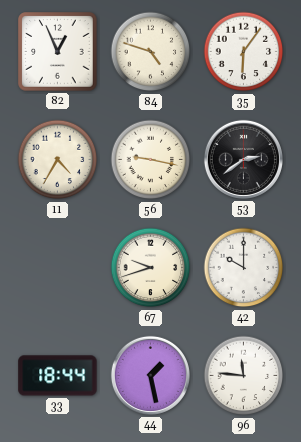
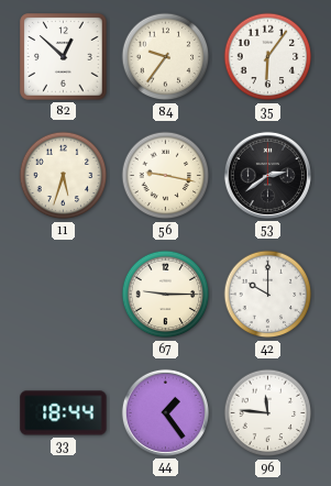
82: 12:56 -> 12:52
84: 4:48 -> 9:36
11: 4:35 -> 5:33
67: 9:42 -> 9:15
44: 1:28 -> 1:24
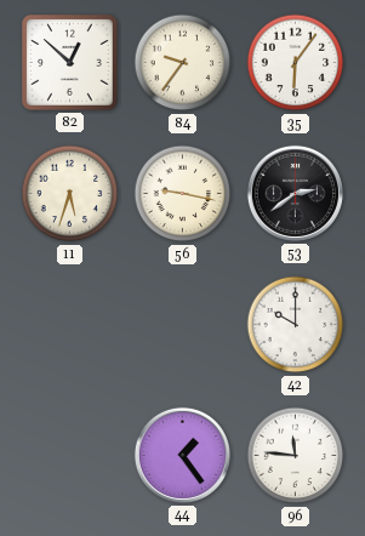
67: 9:15 -> none
33: 18:44 -> none
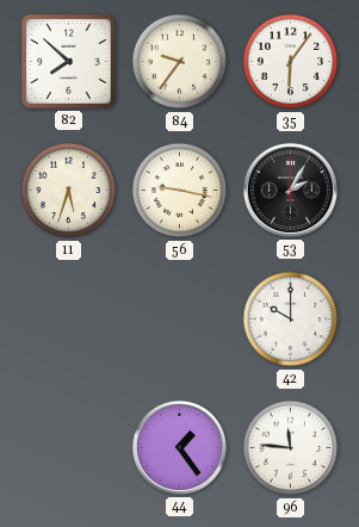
82: 12:52 -> 7:52
53: 2:39 -> 2:05
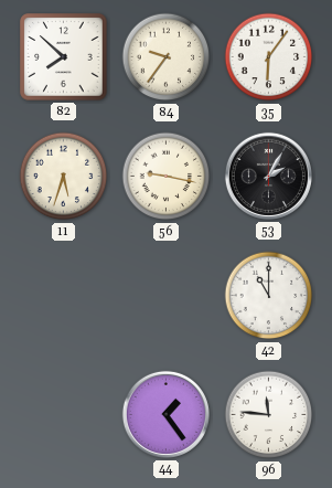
42: 10:00 -> 11:00
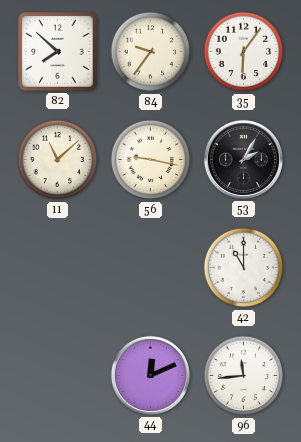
11: 5:33 -> 11:08
44: 1:24 -> 12:11
96: 11:46 -> 11:44
